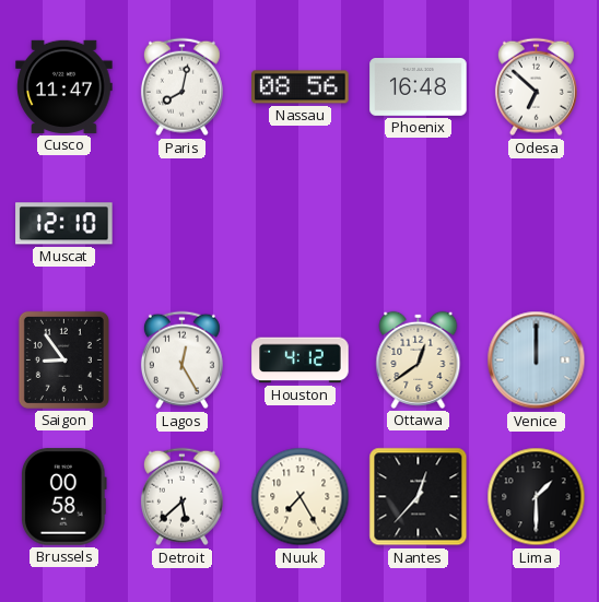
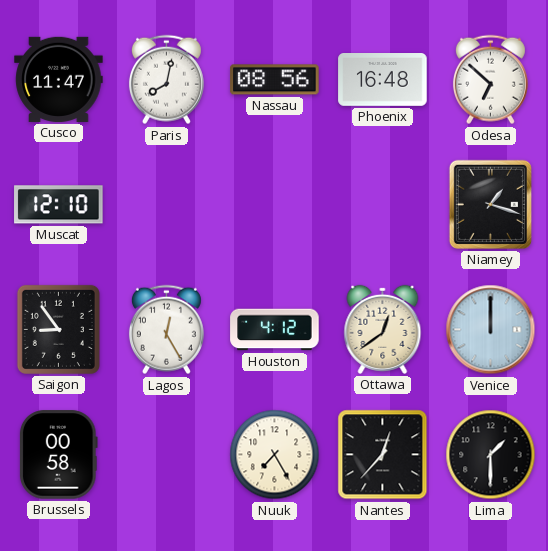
Niamey: none -> 1:18
Detroit: 5:38 -> none
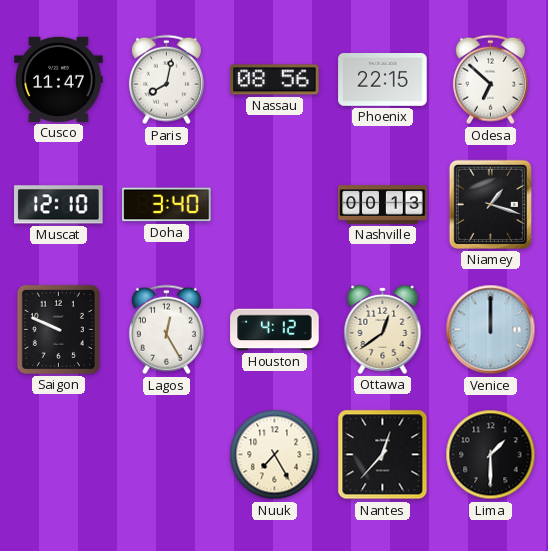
Phoenix: 16:48 -> 22:15
Doha: none -> 3:40
Nashville: none -> 00:13
Saigon: 8:54 -> 9:49
Brussels: 00:58 -> none
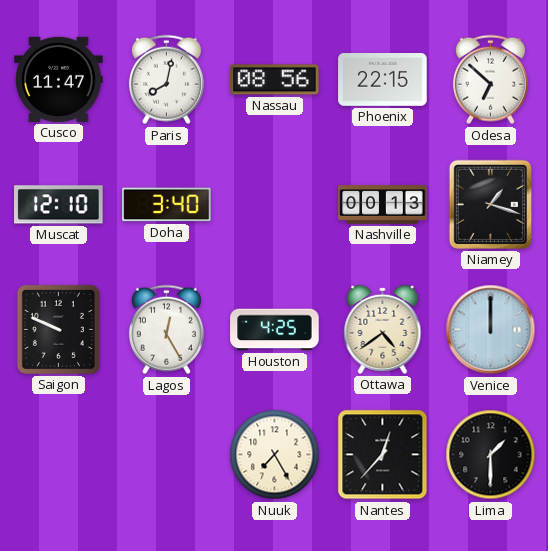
Houston: 4:12 -> 4:25
Ottawa: 12:39 -> 4:39
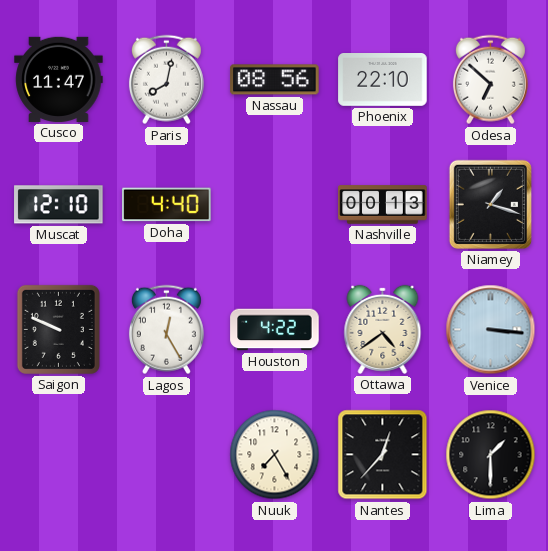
Phoenix: 22:15 -> 22:10
Doha: 3:40 -> 4:40
Houston: 4:25 -> 4:22
Venice: 12:00 -> 3:16
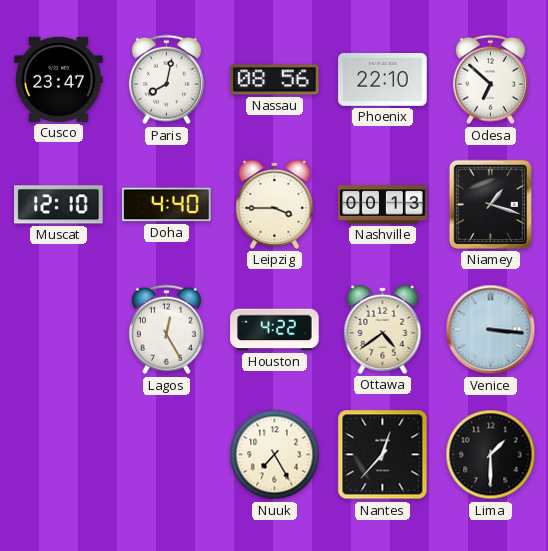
Cusco: 11:47 -> 23:47
Leipzig: none -> 3:45
Saigon: 9:49 -> none
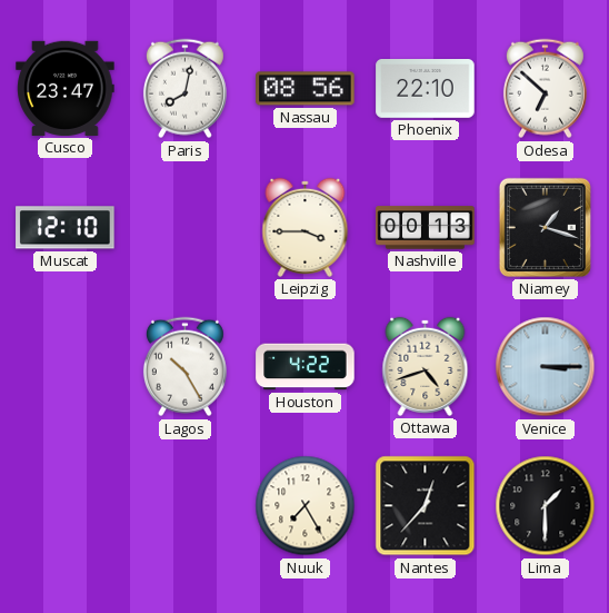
Doha: 4:40 -> none
Lagos: 12:25 -> 10:25
Ottawa: 4:39 -> 4:42
Venice: 3:16 -> 3:15
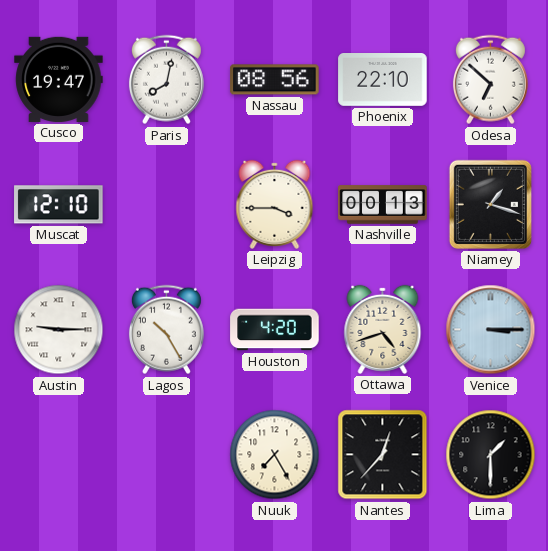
Cusco: 23:47 -> 19:47
Austin: none -> 9:15
Houston: 4:22 -> 4:20
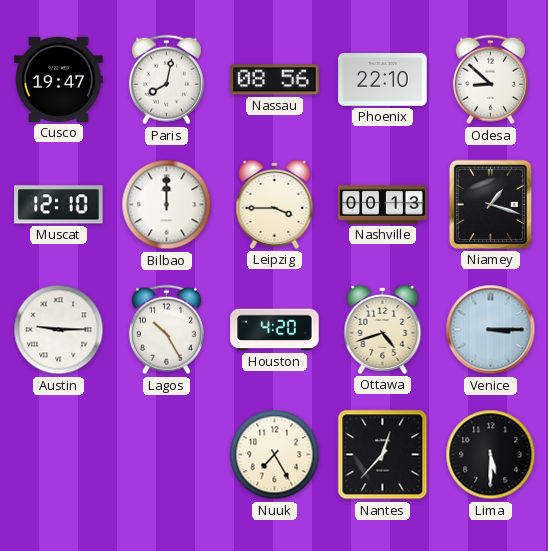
Odesa: 6:52 -> 8:52
Bilbao: none -> 12:00
Lima: 1:30 -> 5:30
